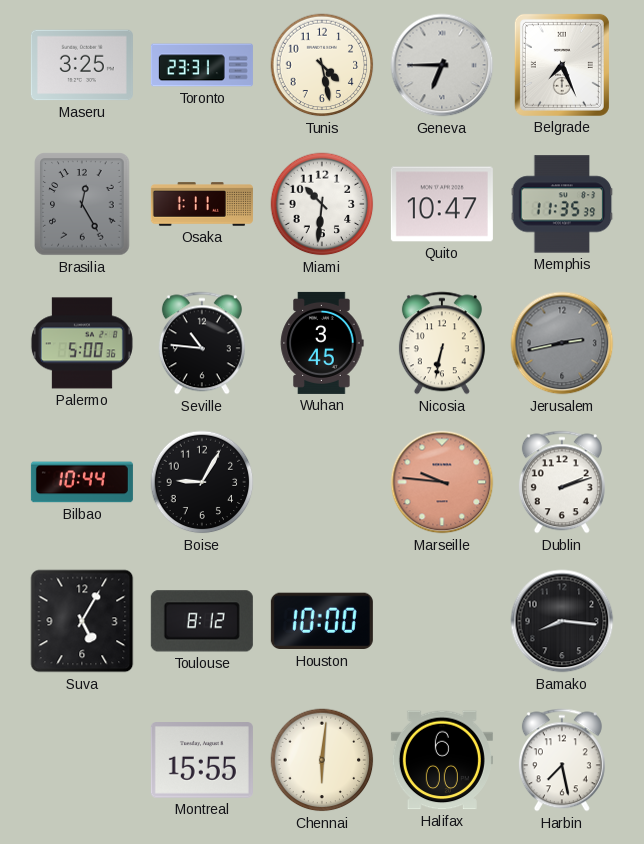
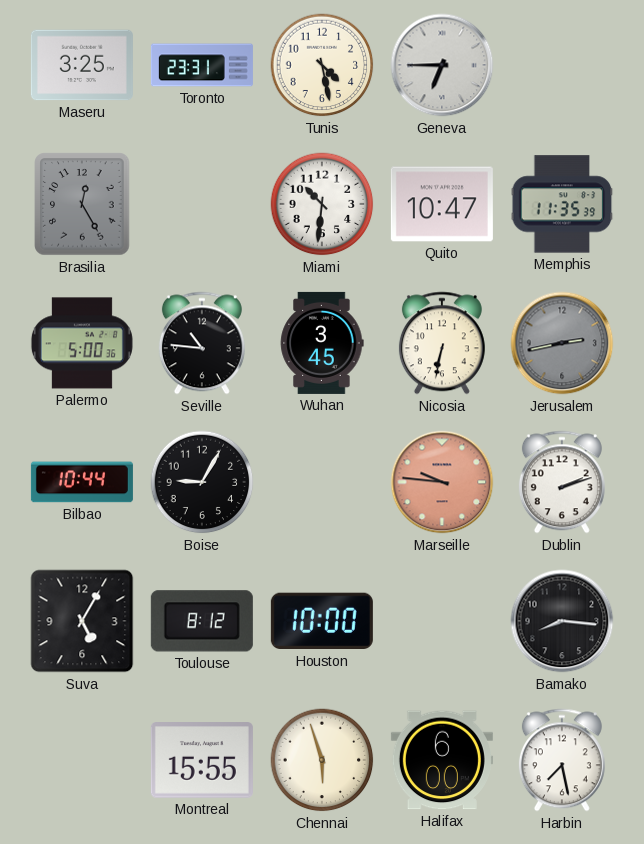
Belgrade: 7:26 -> none
Osaka: 1:11 -> none
Chennai: 6:01 -> 5:57
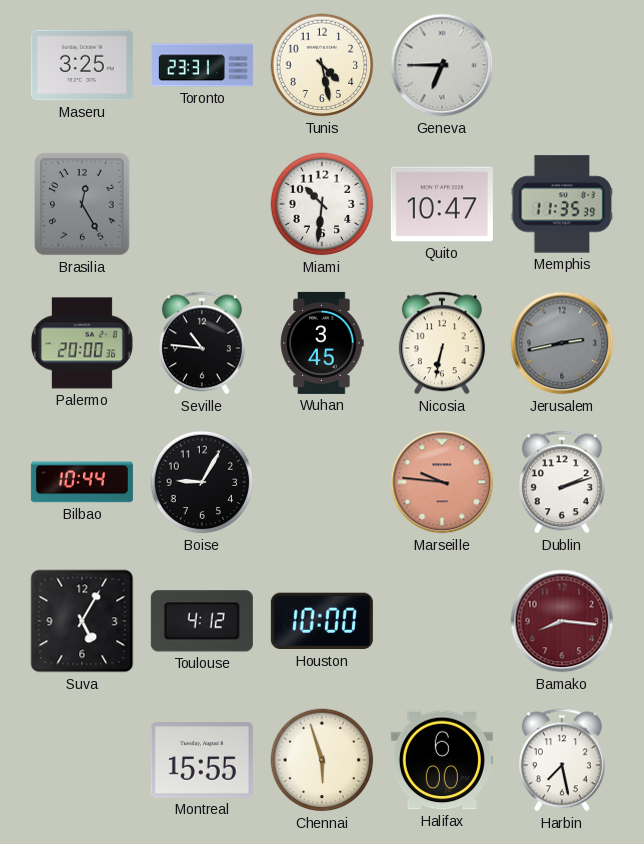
Palermo: 5:00 -> 20:00
Toulouse: 8:12 -> 4:12
Bamako dial: black -> burgundy
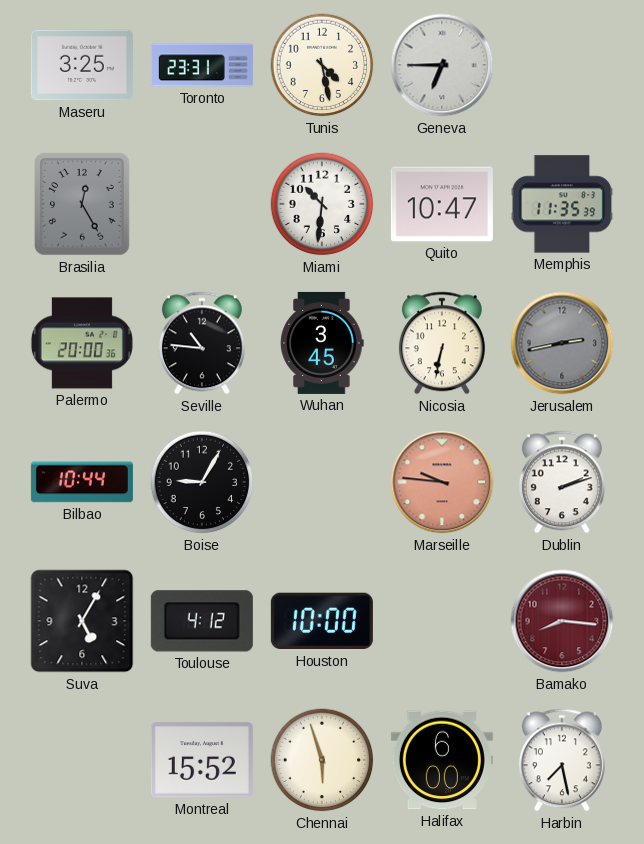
Montreal: 15:55 -> 15:52
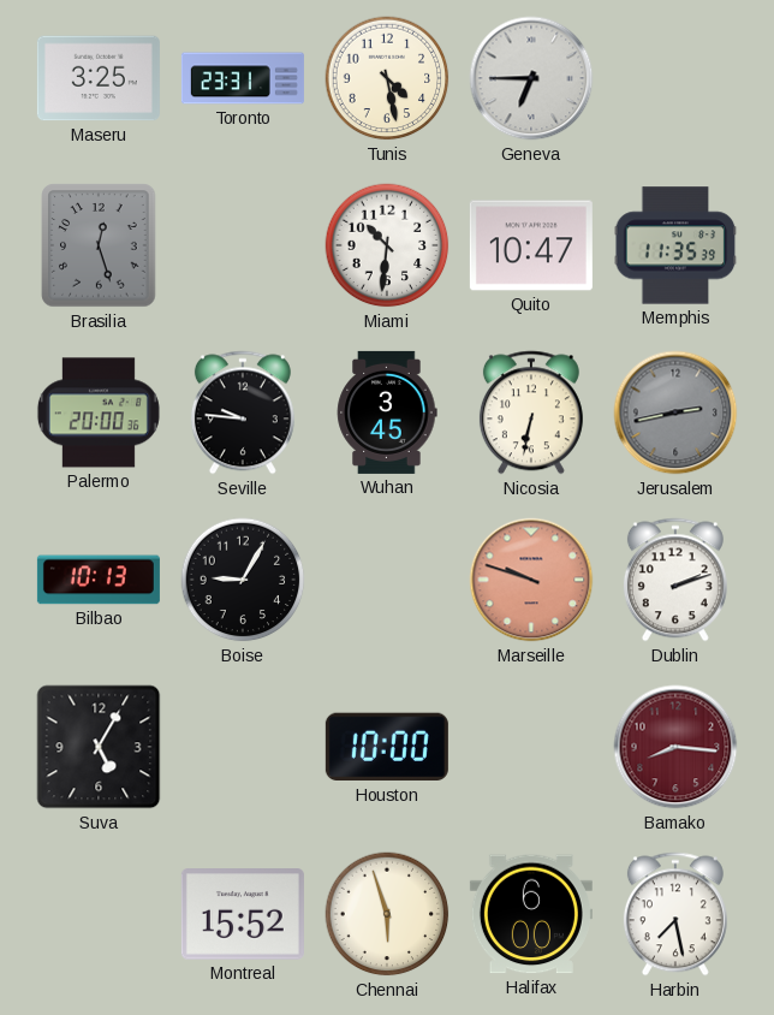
Brasilia: 12:25 -> 12:27
Seville: 10:46 -> 9:46
Bilbao: 10:44 -> 10:13
Marseille: 9:46 -> 9:48
Toulouse: 4:12 -> none
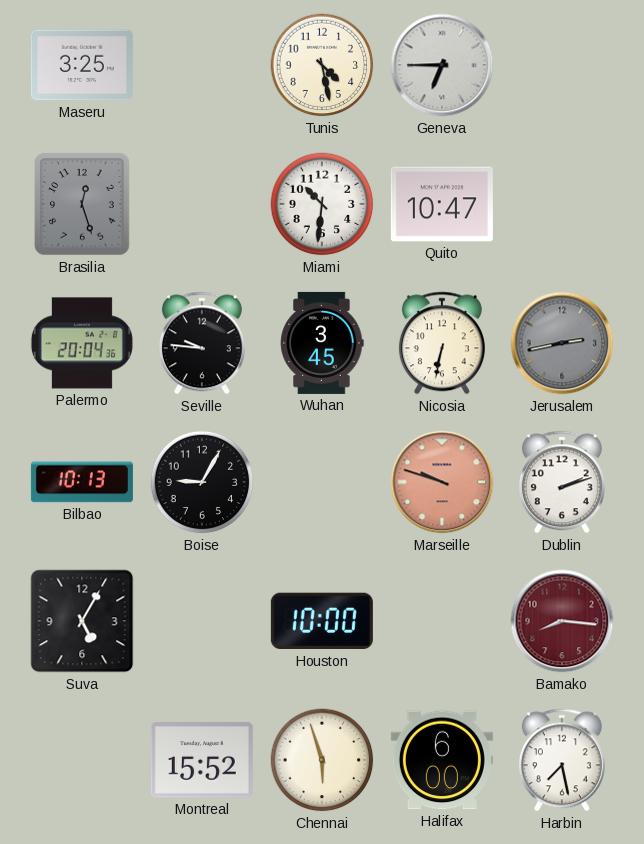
Toronto: 23:31 -> none
Memphis: 11:35 -> none
Palermo: 20:00 -> 20:04
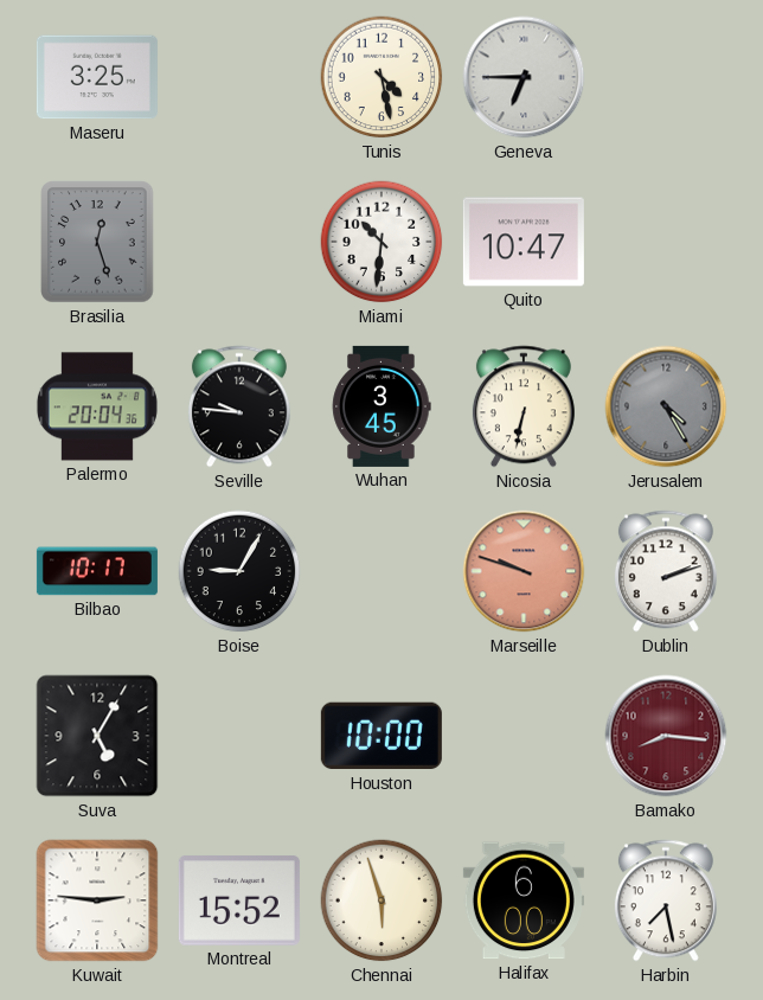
Jerusalem: 2:43 -> 4:25
Bilbao: 10:13 -> 10:17
Kuwait: none -> 2:46
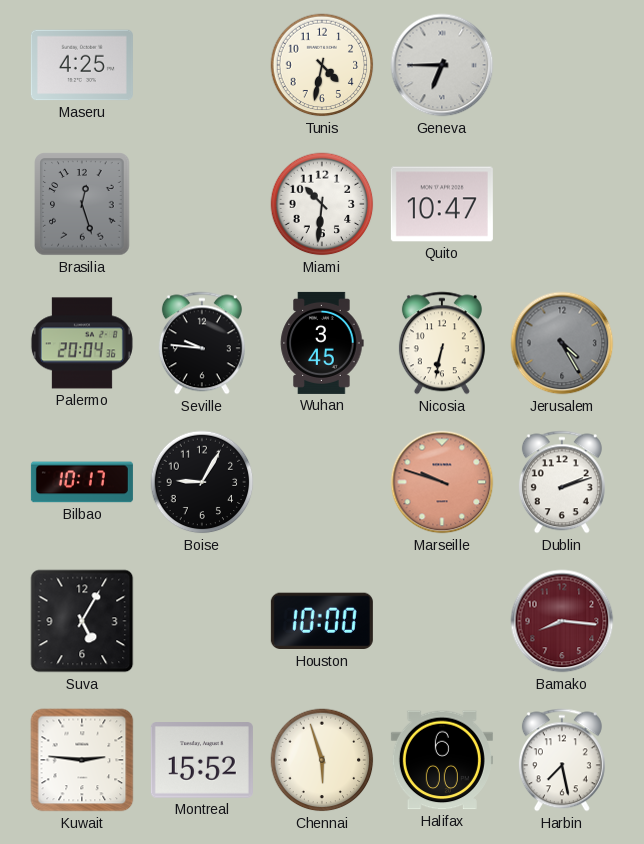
Maseru: 3:25 -> 4:25
Tunis: 4:28 -> 4:32
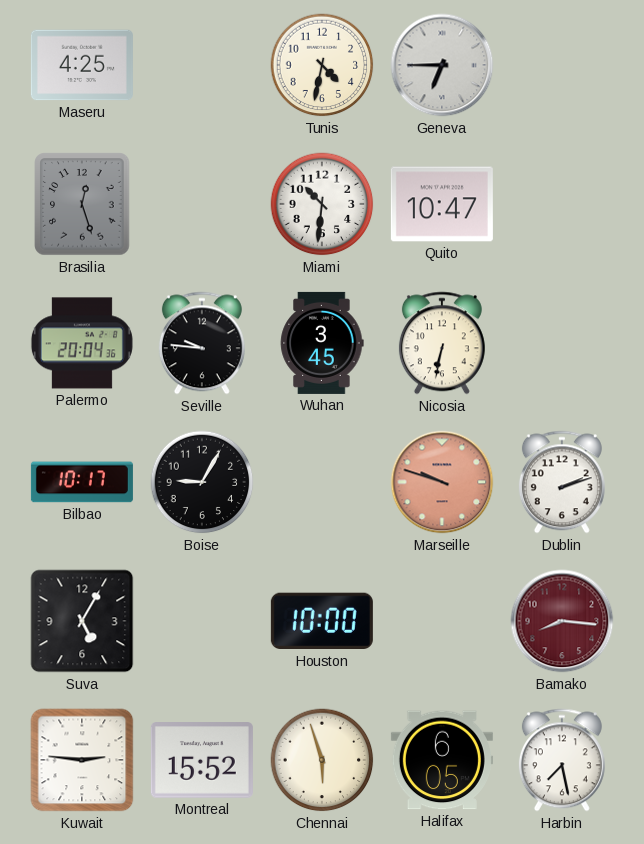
Jerusalem: 4:25 -> none
Halifax: 6:00 -> 6:05
